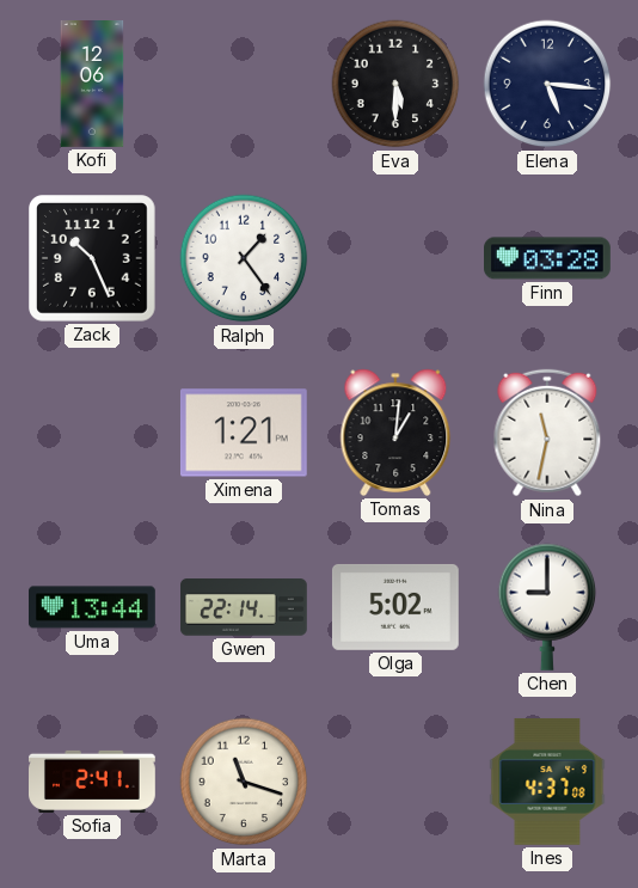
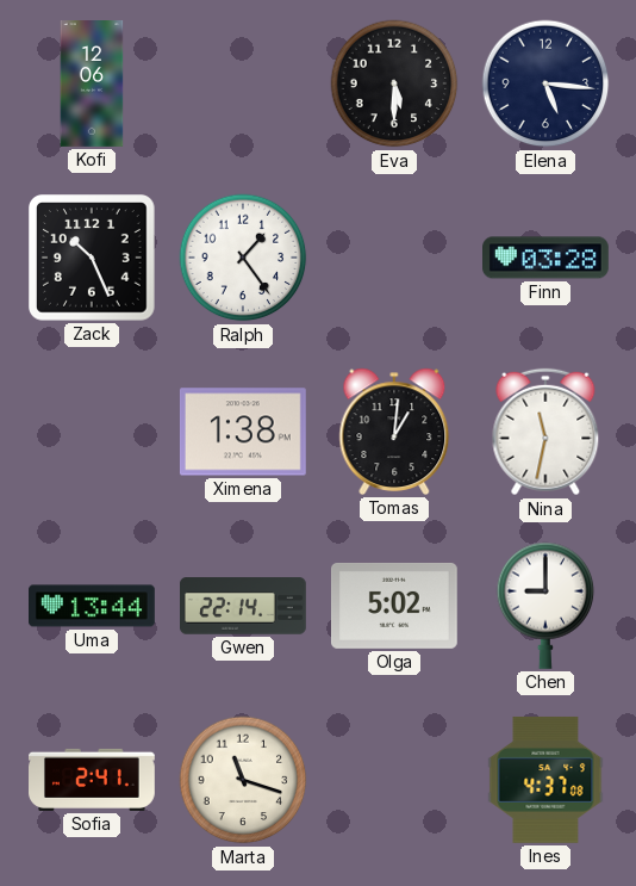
Ximena: 1:21 -> 1:38
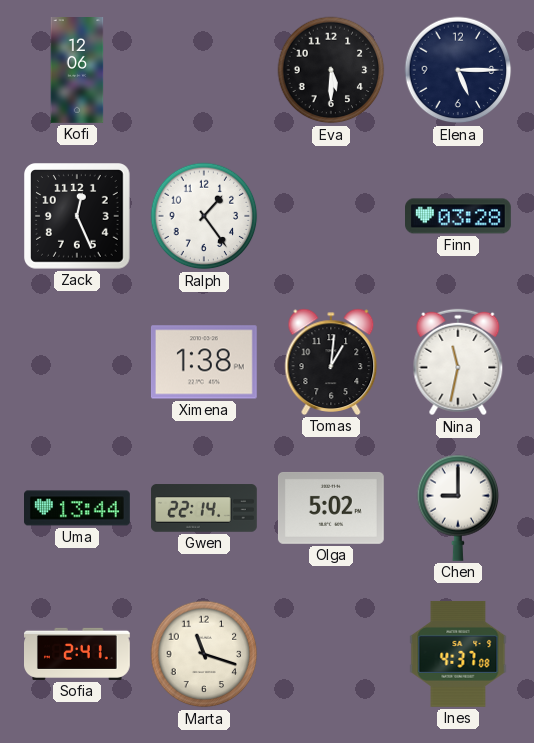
Elena: 5:16 -> 5:15
Zack: 10:26 -> 12:26
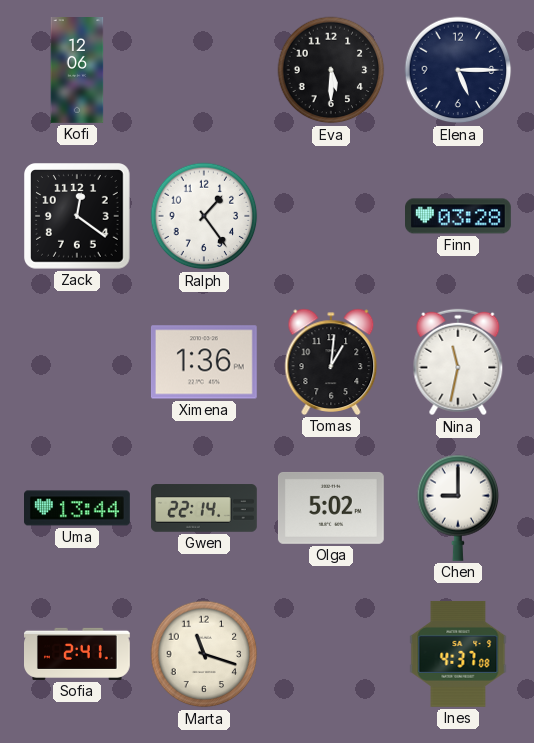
Zack: 12:26 -> 12:21
Ximena: 1:38 -> 1:36
